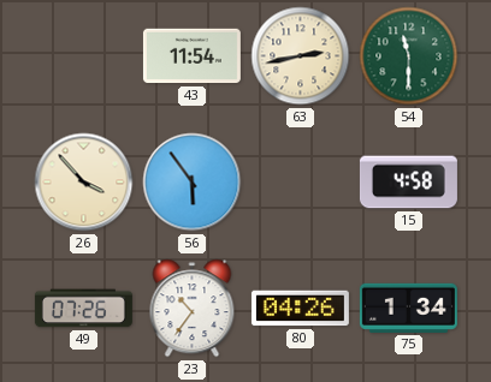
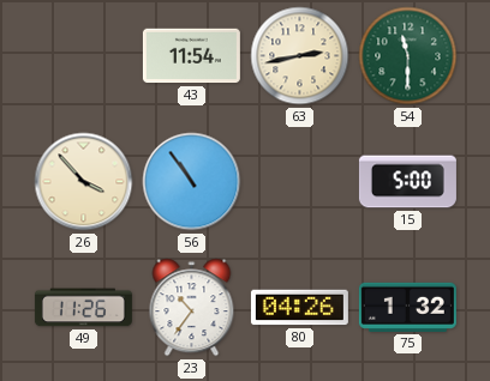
56: 5:54 -> 10:54
15: 4:58 -> 5:00
49: 07:26 -> 11:26
75: 1:34 -> 1:32
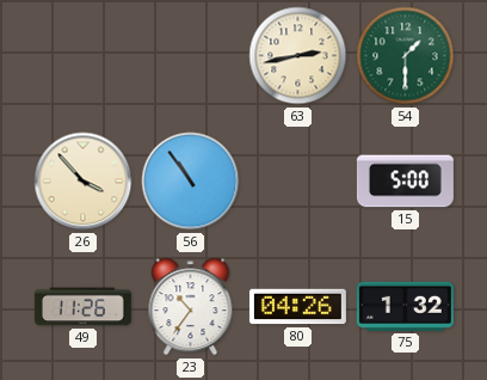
43: 11:54 -> none
54: 11:30 -> 1:30
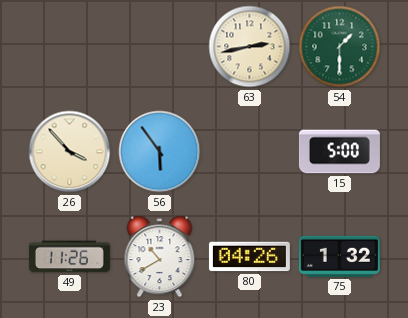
56: 10:54 -> 5:54
23: 10:36 -> 10:40
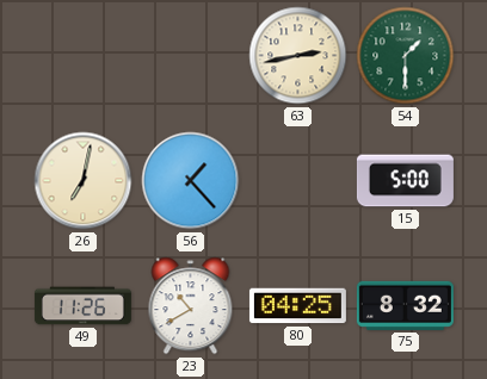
26: 3:53 -> 7:02
56: 5:54 -> 1:23
80: 04:26 -> 04:25
75: 1:32 -> 8:32
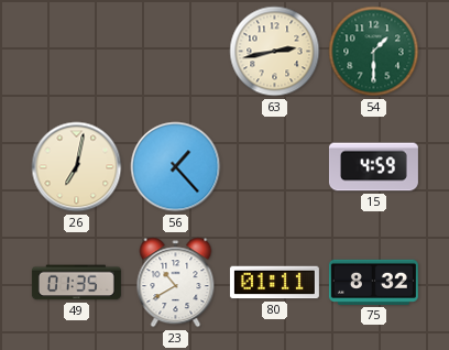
15: 5:00 -> 4:59
49: 11:26 -> 01:35
80: 04:25 -> 01:11
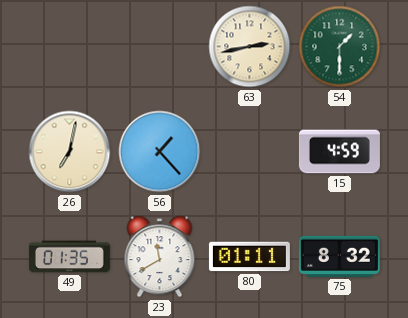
23: 10:40 -> 11:40
